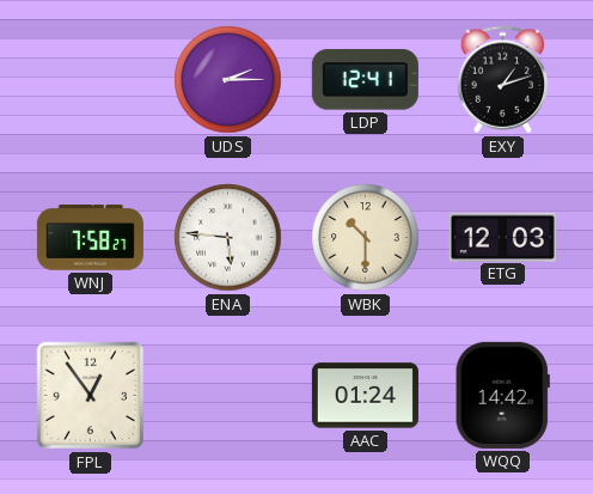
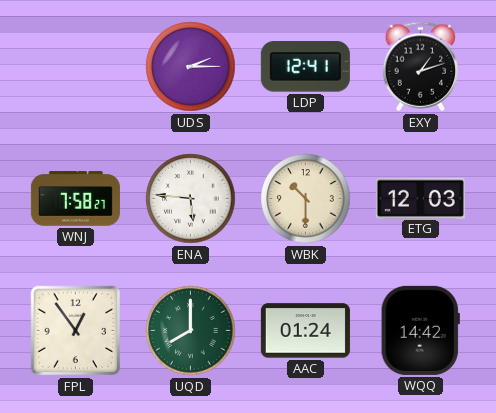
UQD: none -> 8:00
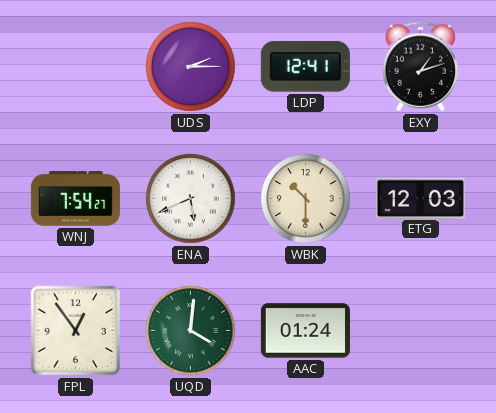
WNJ: 7:58 -> 7:54
ENA: 5:46 -> 5:41
UQD: 8:00 -> 4:01
WQQ: 14:42 -> none
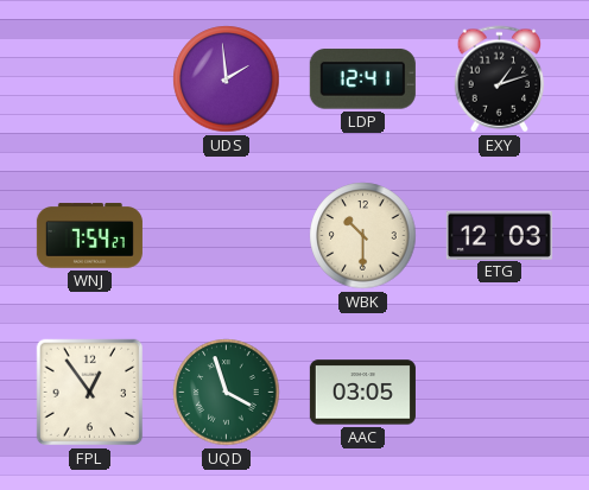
UDS: 2:15 -> 1:59
ENA: 5:41 -> none
UQD: 4:01 -> 3:57
AAC: 01:24 -> 03:05
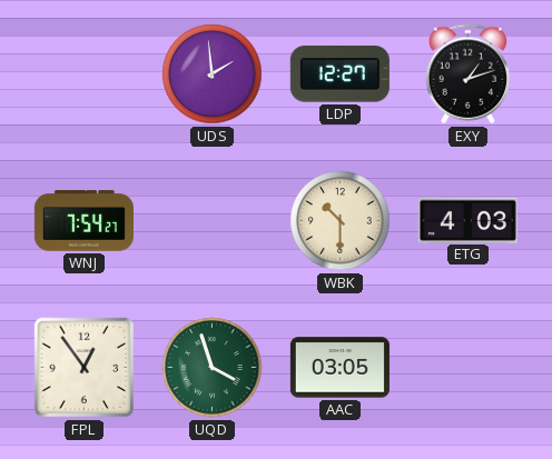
LDP: 12:41 -> 12:27
ETG: 12:03 -> 4:03
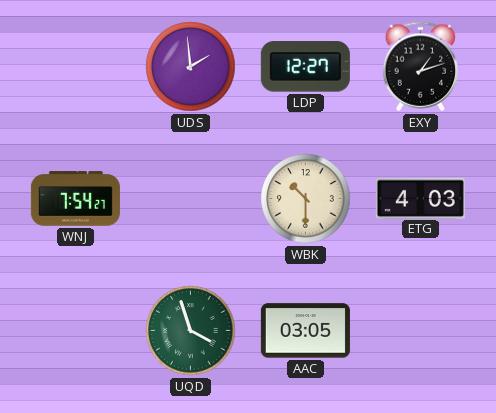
FPL: 12:54 -> none
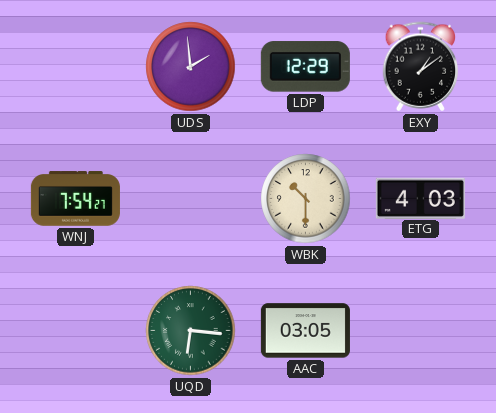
LDP: 12:27 -> 12:29
EXY: 1:12 -> 1:09
UQD: 3:57 -> 6:16
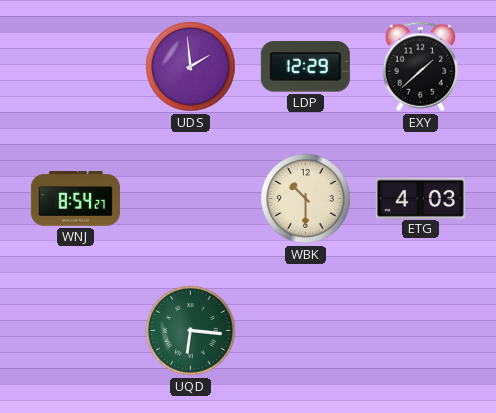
EXY: 1:09 -> 1:38
WNJ: 7:54 -> 8:54
AAC: 03:05 -> none
